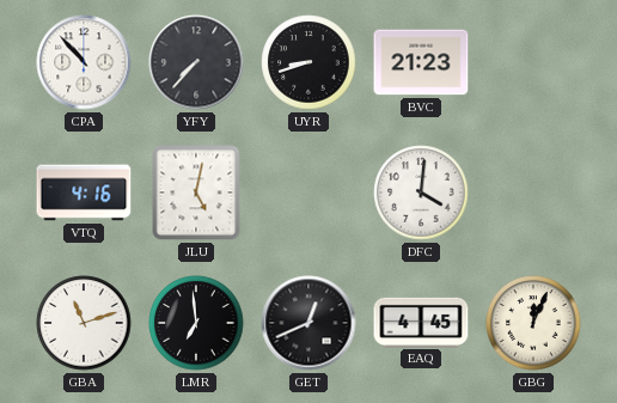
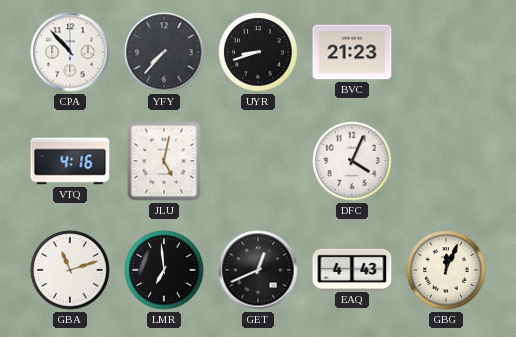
DFC: 4:01 -> 4:04
EAQ: 4:45 -> 4:43
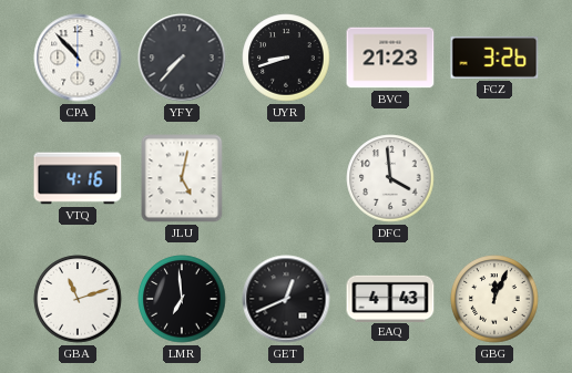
FCZ: none -> 3:26
DFC: 4:04 -> 3:59
